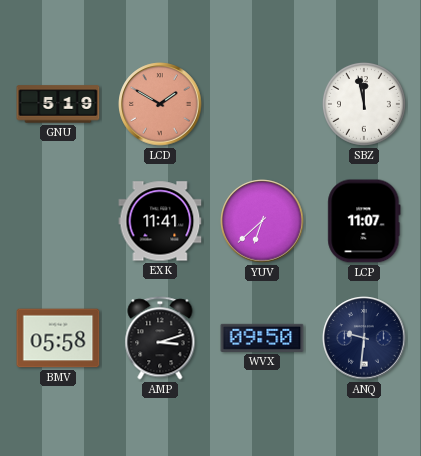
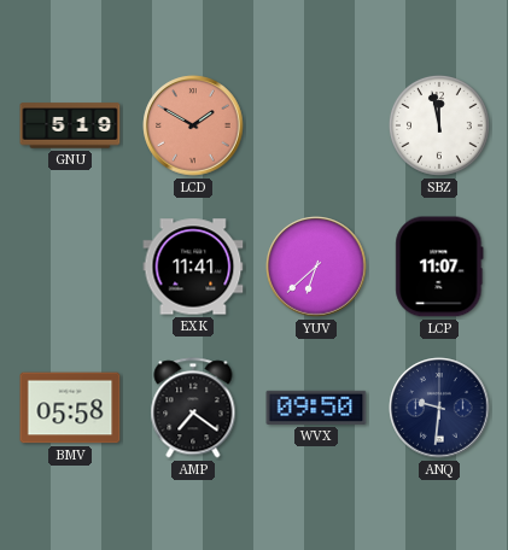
AMP: 3:12 -> 7:21
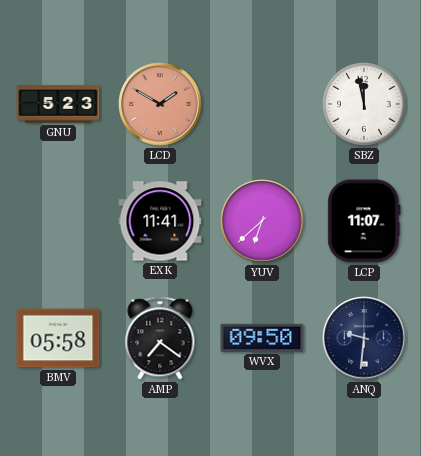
GNU: 5:19 -> 5:23
